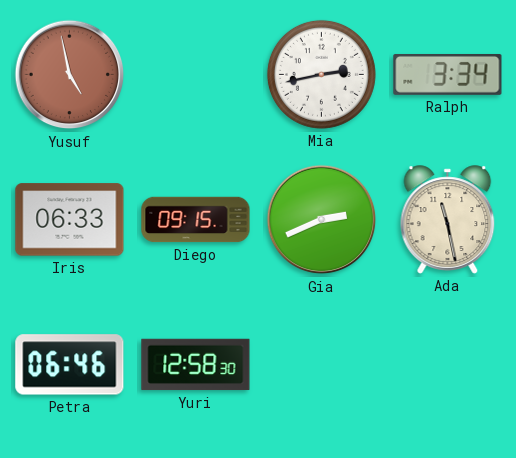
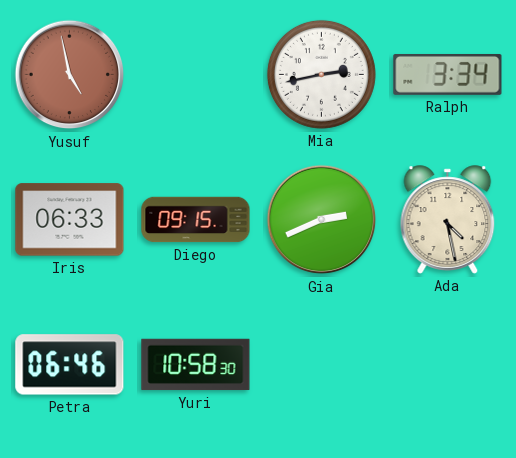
Ada: 11:28 -> 4:28
Yuri: 12:58 -> 10:58
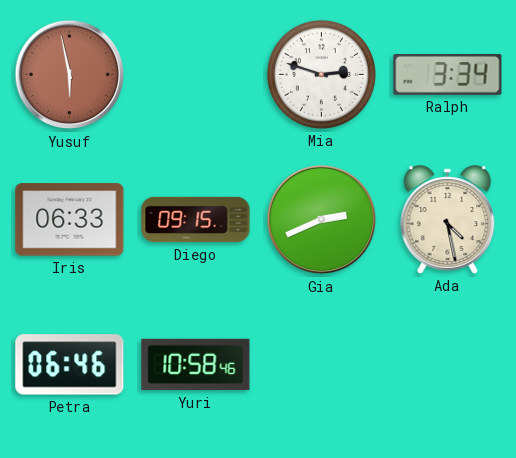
Yusuf: 4:58 -> 5:58
Mia: 2:43 -> 2:48
Yuri: 10:58:30 -> 10:58:46
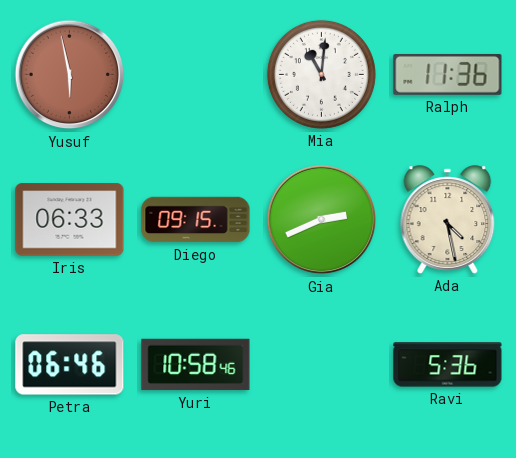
Mia: 2:48 -> 11:01
Ralph: 3:34 -> 11:36
Ravi: none -> 5:36
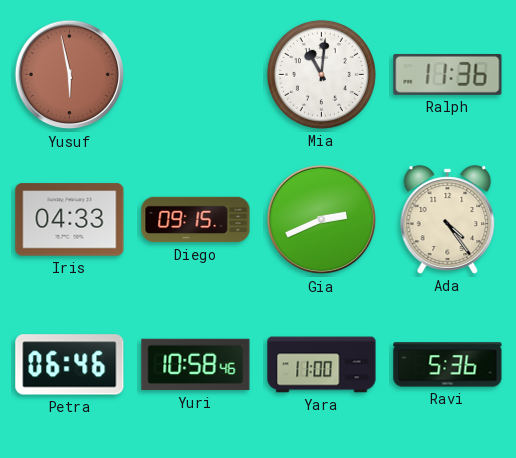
Iris: 06:33 -> 04:33
Ada: 4:28 -> 4:24
Yara: none -> 11:00
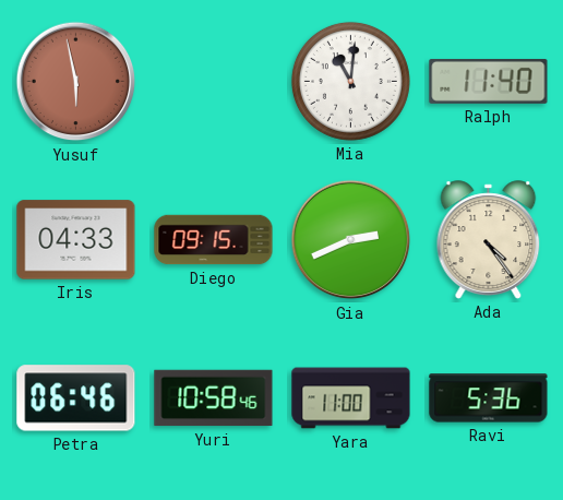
Ralph: 11:36 -> 11:40
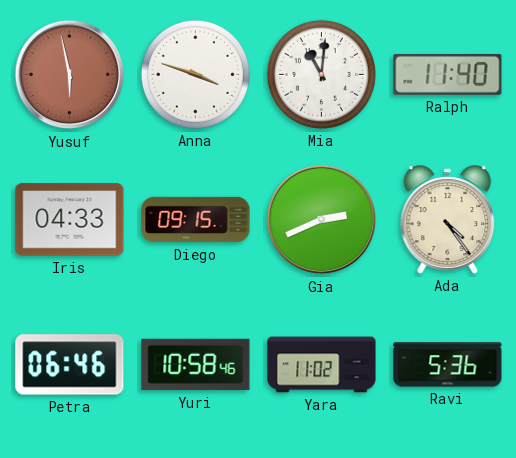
Anna: none -> 3:48
Yara: 11:00 -> 11:02
